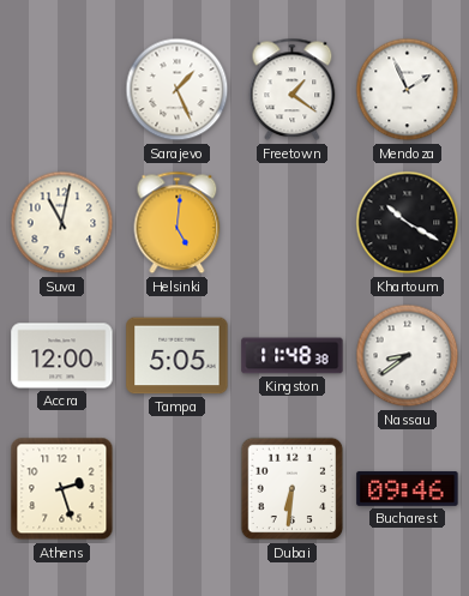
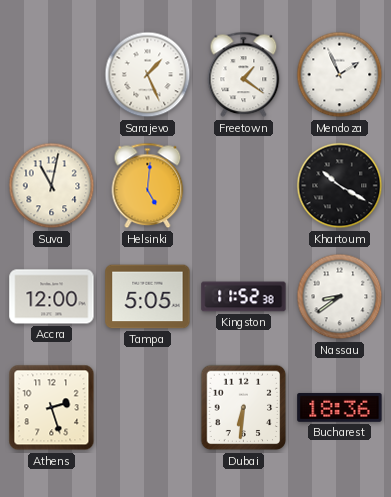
Kingston: 11:48 -> 11:52
Bucharest: 09:46 -> 18:36
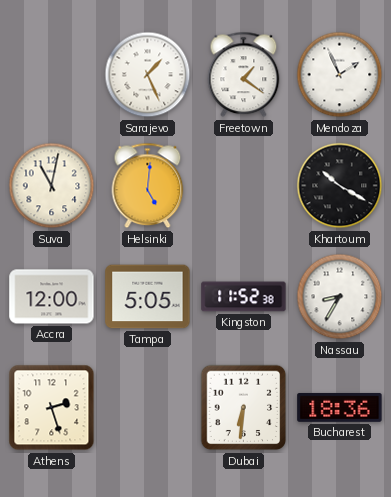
Nassau: 8:39 -> 8:35
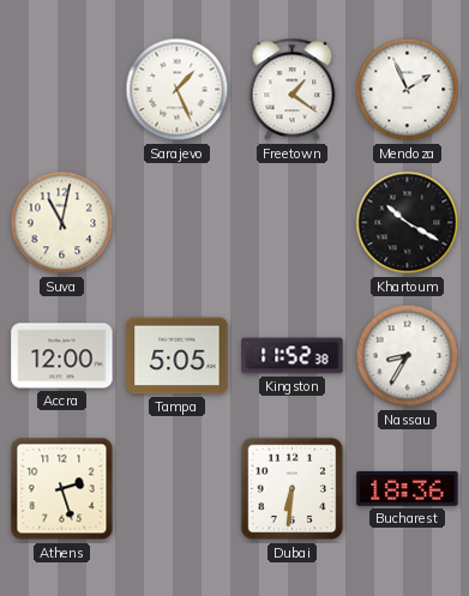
Helsinki: 5:01 -> none
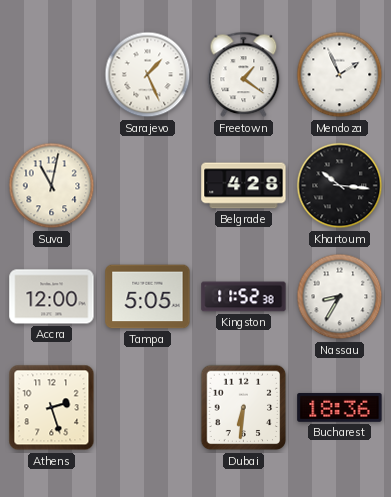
Belgrade: none -> 4:28
Khartoum: 10:20 -> 10:16
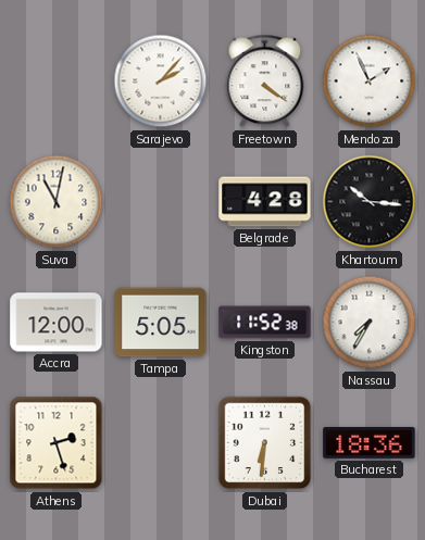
Sarajevo: 1:26 -> 2:07
Freetown: 1:21 -> 4:21
Nassau: 8:35 -> 7:35
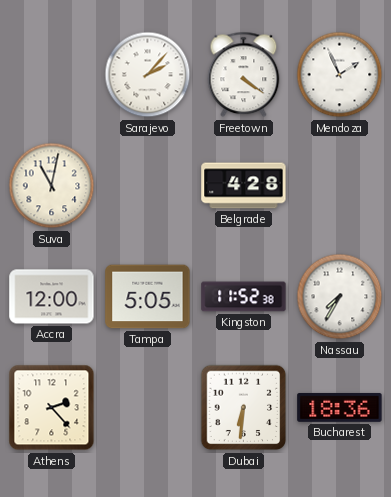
Khartoum: 10:16 -> none
Athens: 2:27 -> 2:23
